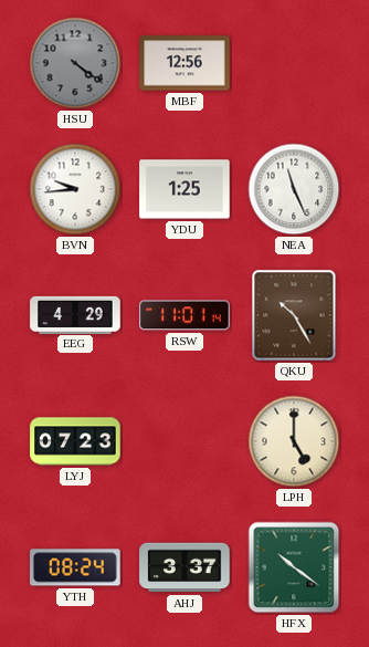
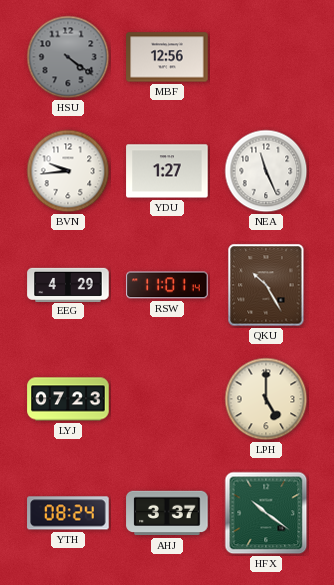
YDU: 1:25 -> 1:27
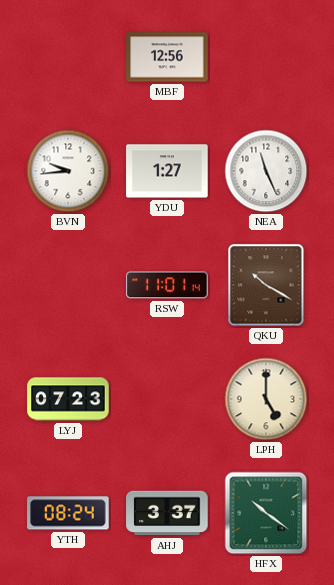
HSU: 4:21 -> none
EEG: 4:29 -> none
QKU: 10:25 -> 10:20
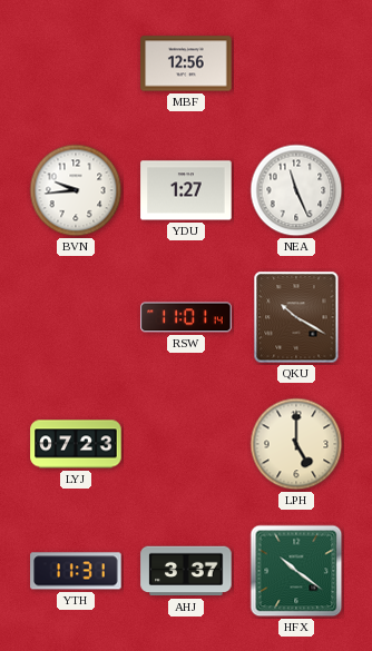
YTH: 08:24 -> 11:31
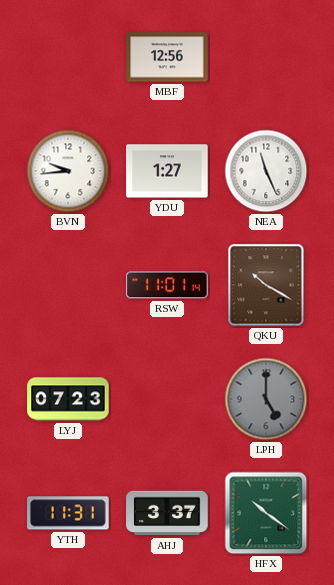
LPH dial: cream -> grey
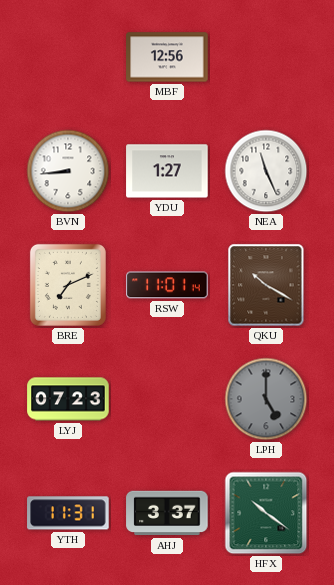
BVN: 9:44 -> 8:44
BRE: none -> 7:11
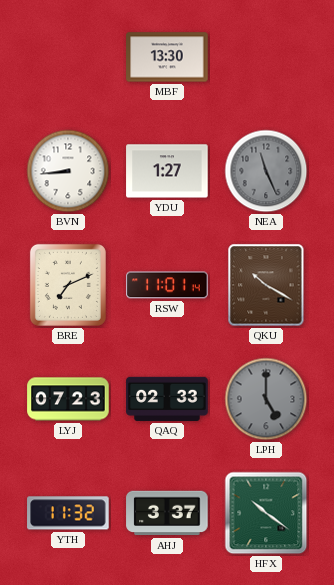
MBF: 12:56 -> 13:30
NEA dial: white -> grey
QAQ: none -> 02:33
YTH: 11:31 -> 11:32
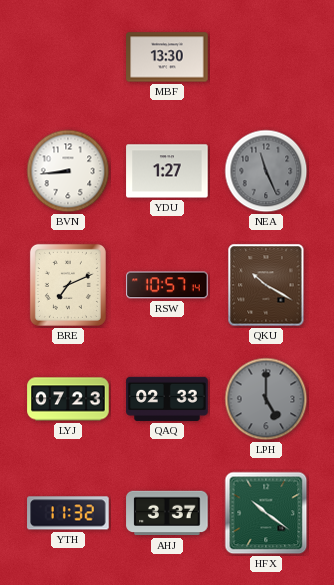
RSW: 11:01 -> 10:57
